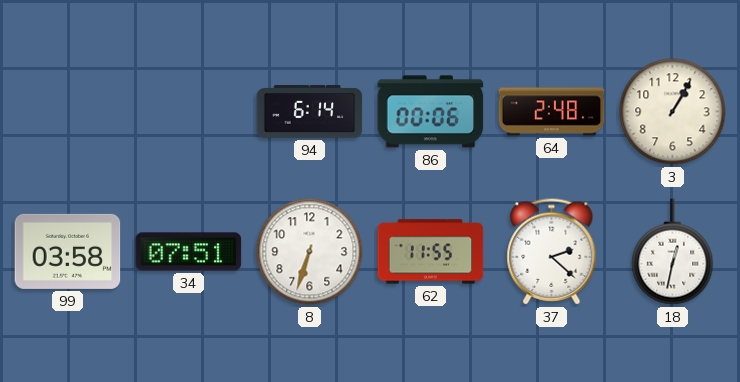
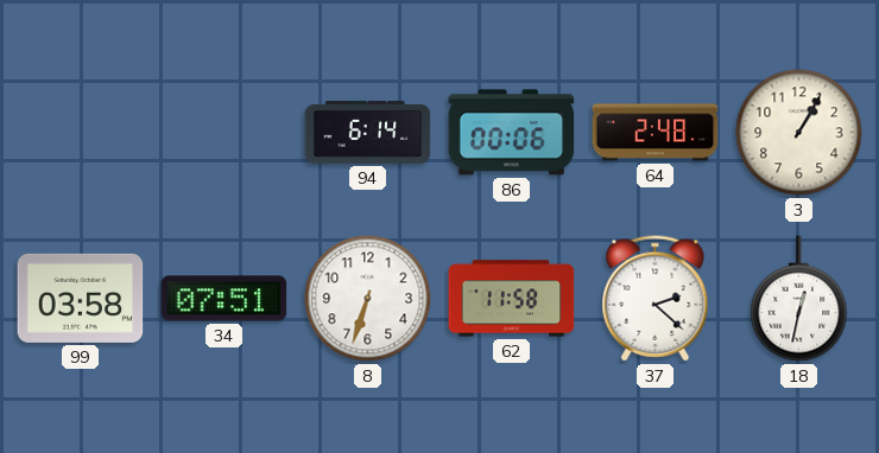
62: 11:55 -> 11:58
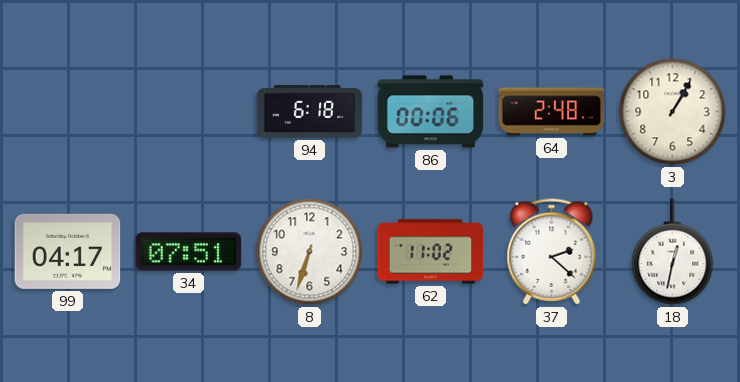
94: 6:14 -> 6:18
99: 03:58 -> 04:17
62: 11:58 -> 11:02
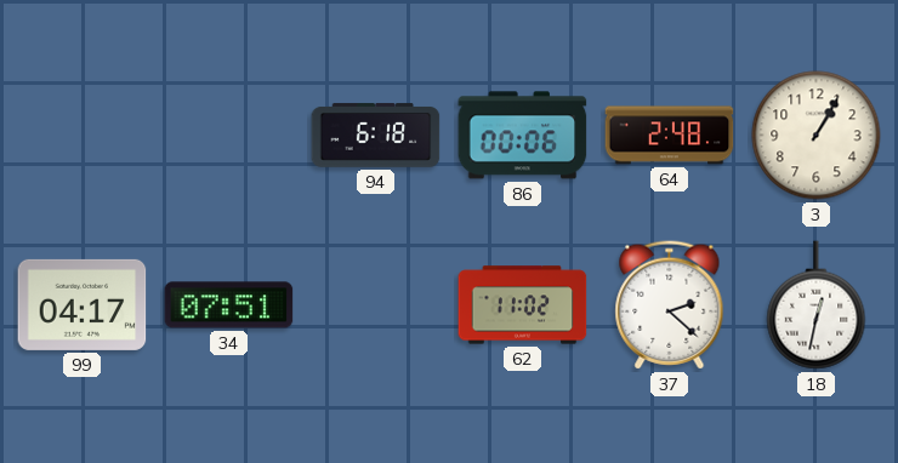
8: 6:33 -> none
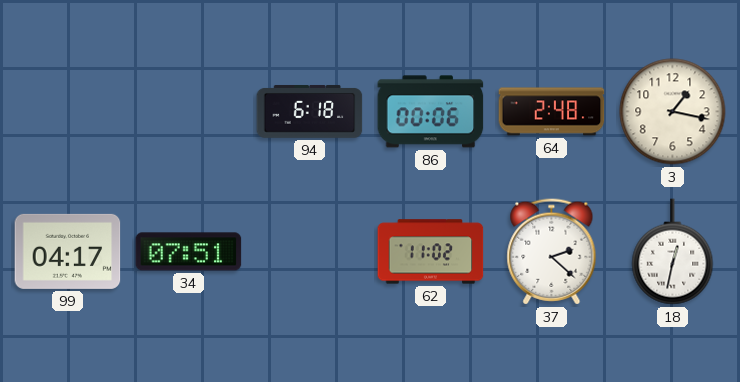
3: 1:05 -> 1:17
